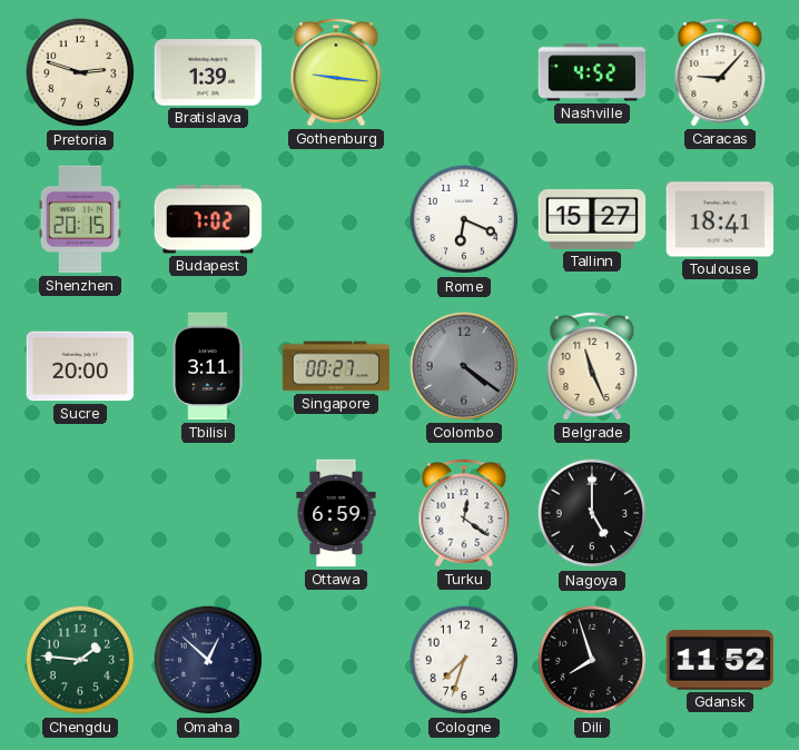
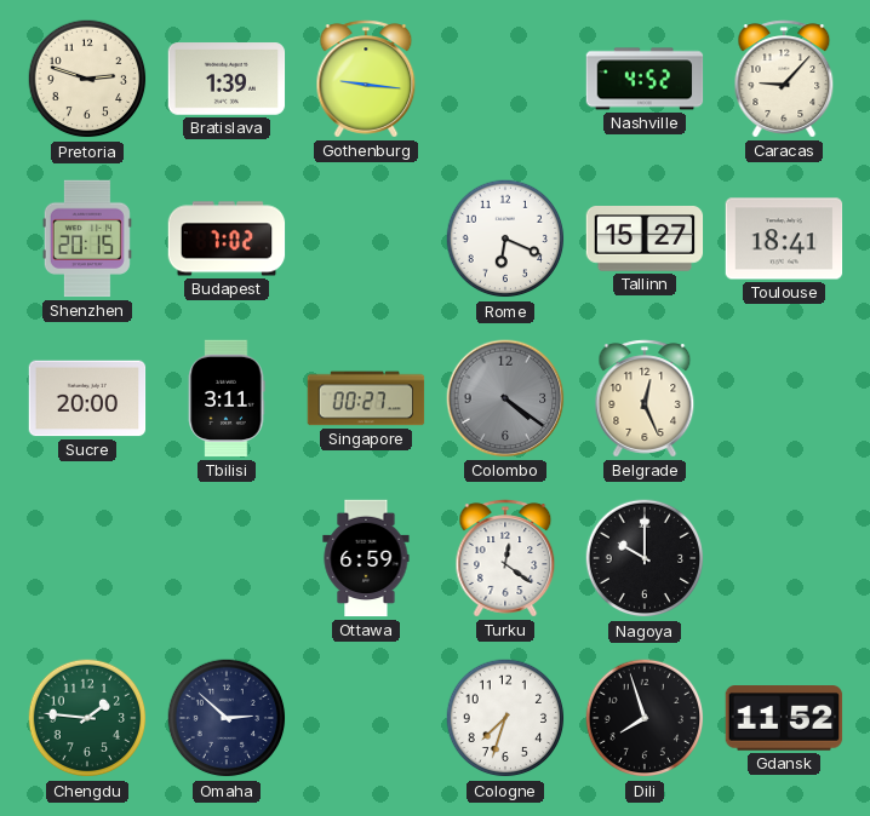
Belgrade: 11:26 -> 12:26
Nagoya: 5:00 -> 10:00
Omaha: 12:52 -> 2:52
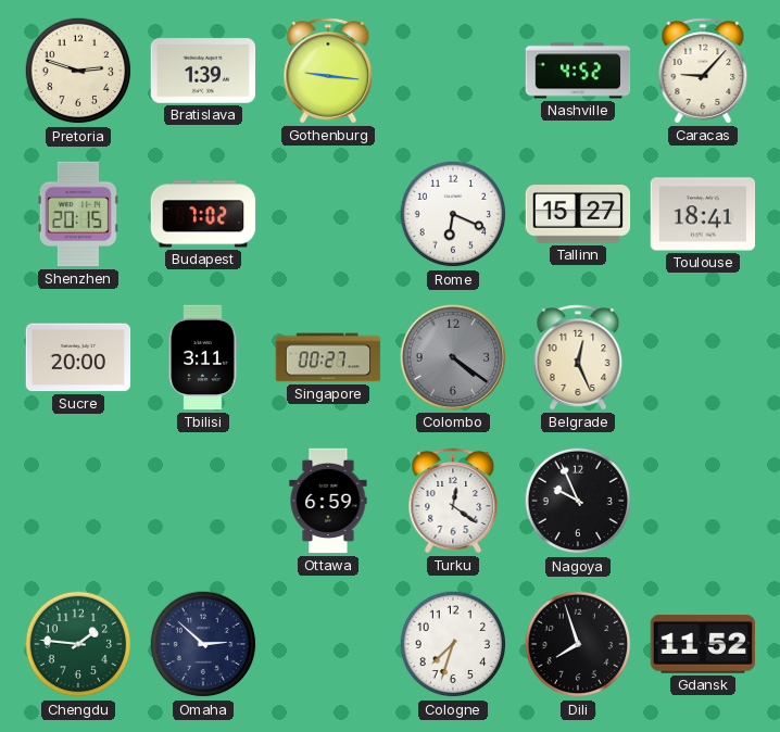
Nagoya: 10:00 -> 9:56
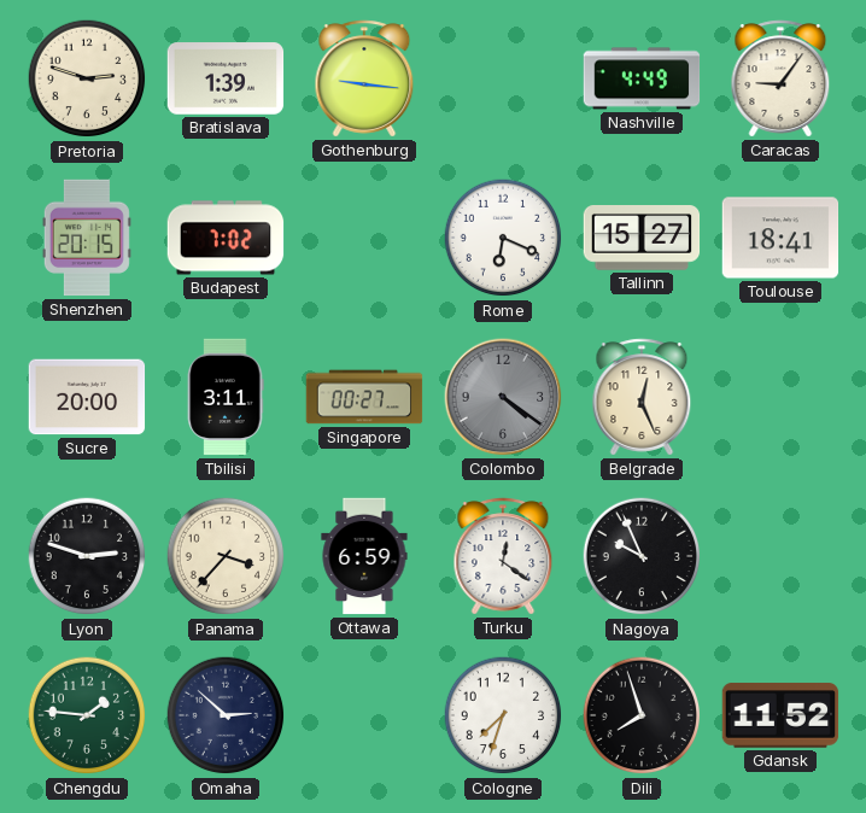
Nashville: 4:52 -> 4:49
Caracas: 9:07 -> 9:06
Lyon: none -> 2:48
Panama: none -> 3:37
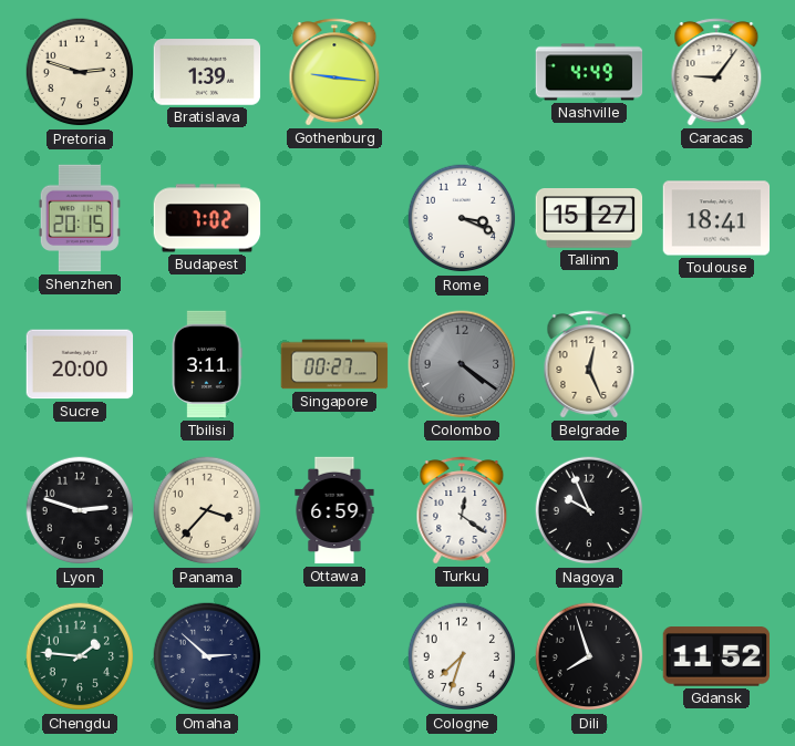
Rome: 6:19 -> 3:19
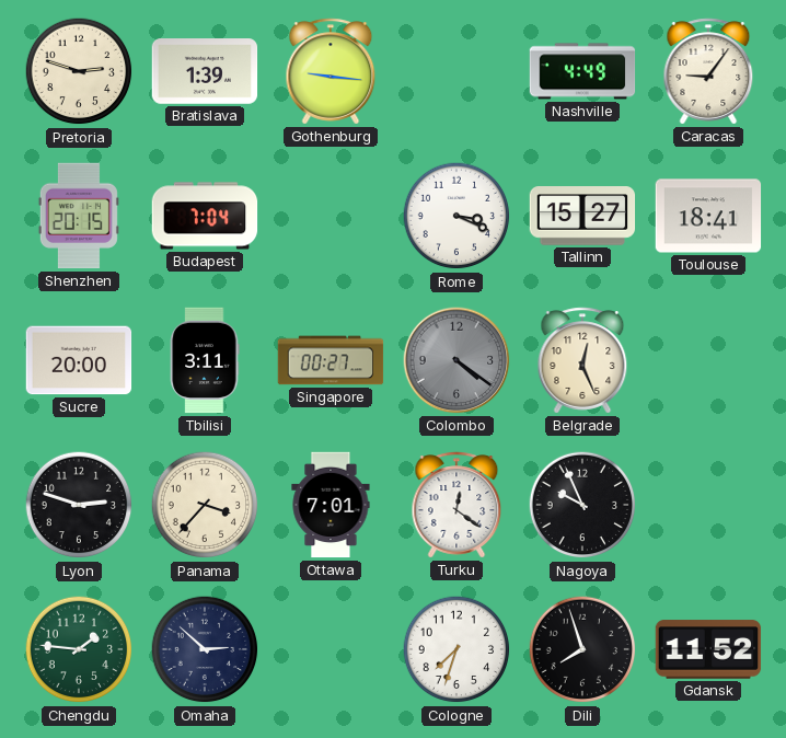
Budapest: 7:02 -> 7:04
Ottawa: 6:59 -> 7:01
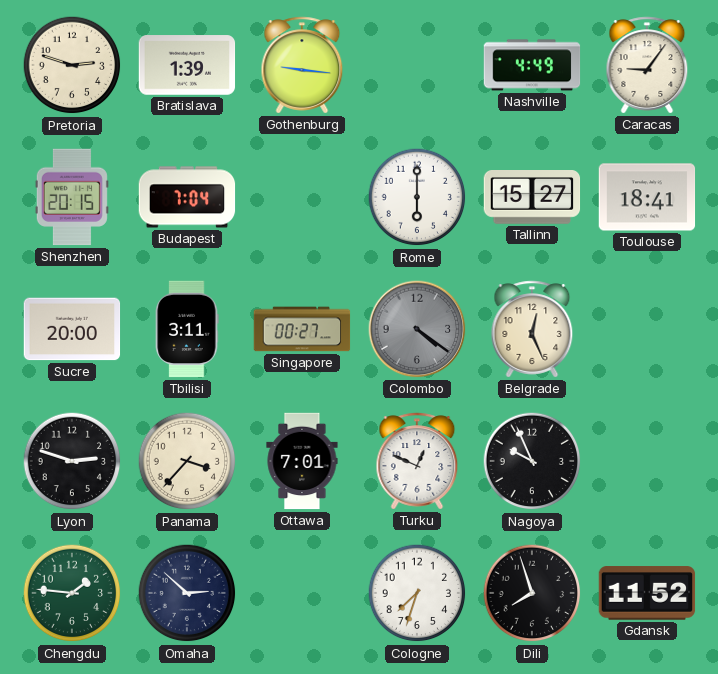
Rome: 3:19 -> 6:00
Turku: 12:21 -> 12:49
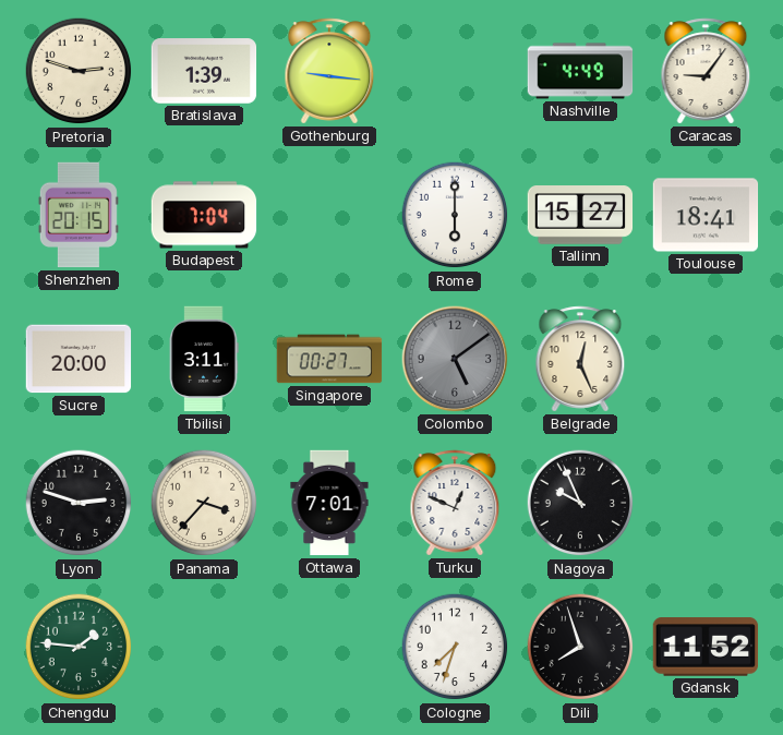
Colombo: 4:21 -> 5:09
Omaha: 2:52 -> none
